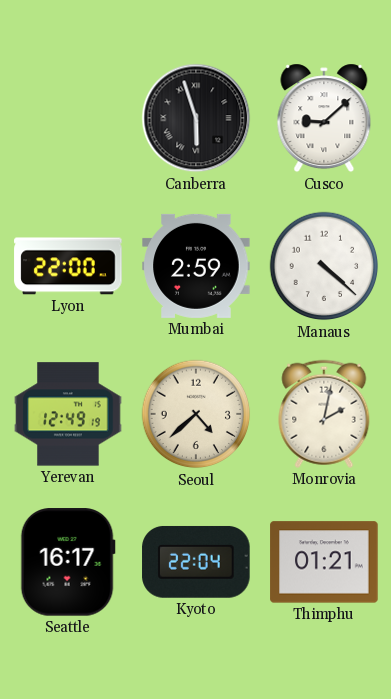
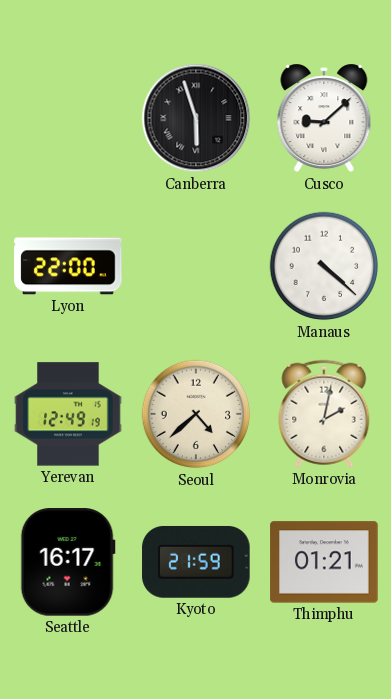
Mumbai: 2:59 -> none
Kyoto: 22:04 -> 21:59
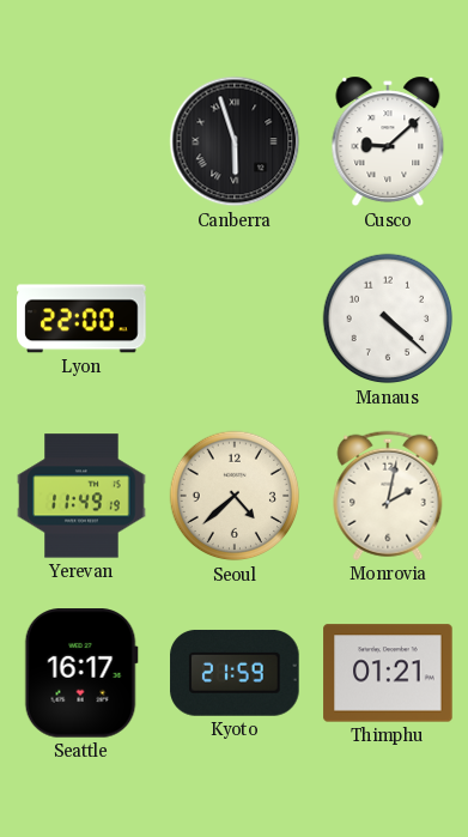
Yerevan: 12:49 -> 11:49
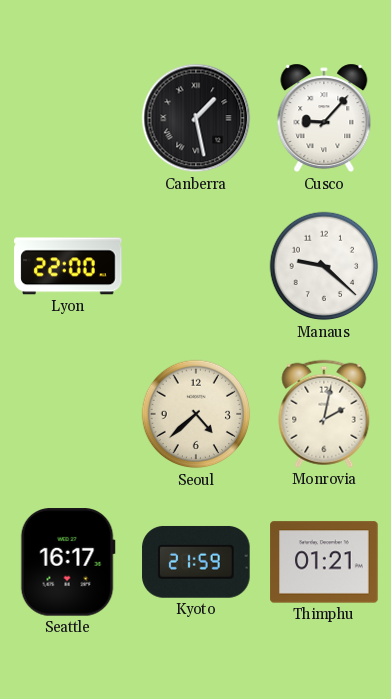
Canberra: 5:57 -> 1:28
Cusco: 9:08 -> 9:07
Manaus: 4:22 -> 9:22
Yerevan: 11:49 -> none
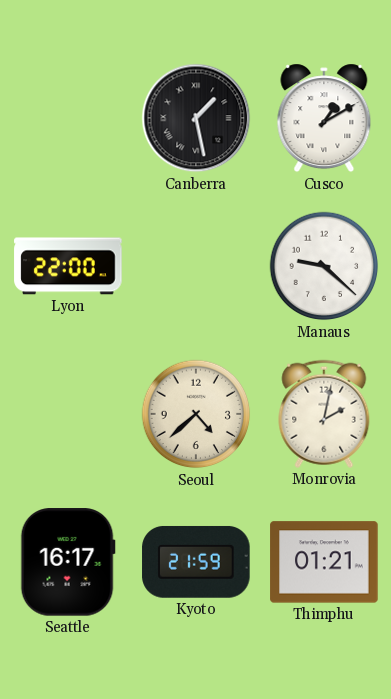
Cusco: 9:07 -> 1:10
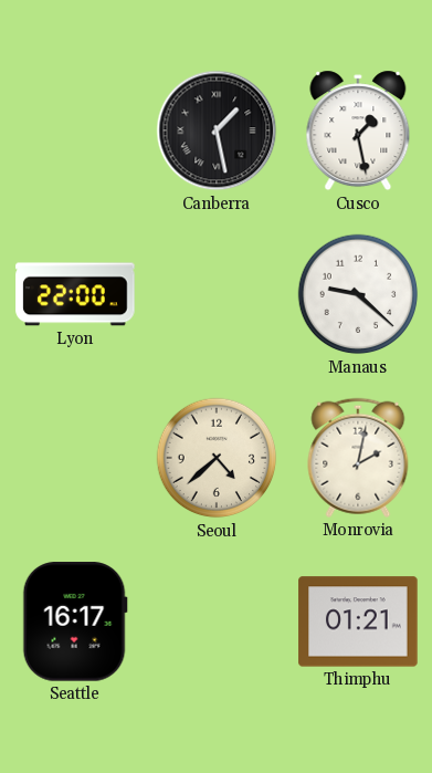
Cusco: 1:10 -> 1:28
Kyoto: 21:59 -> none
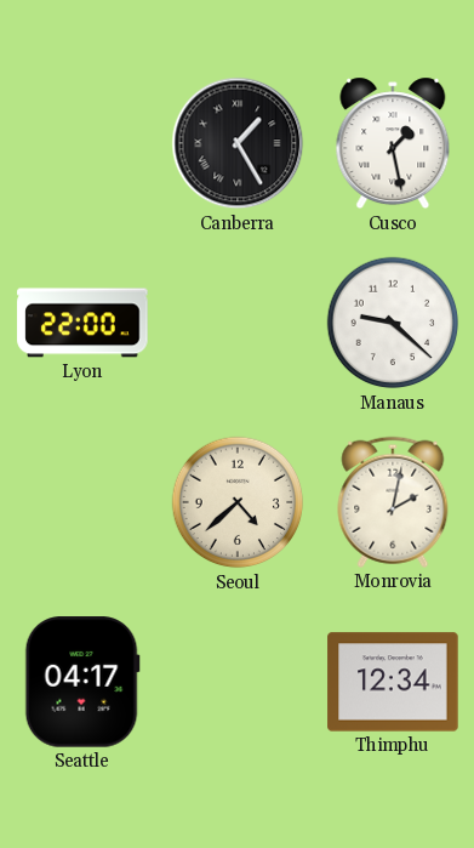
Canberra: 1:28 -> 1:25
Seattle: 16:17 -> 04:17
Thimphu: 01:21 -> 12:34
